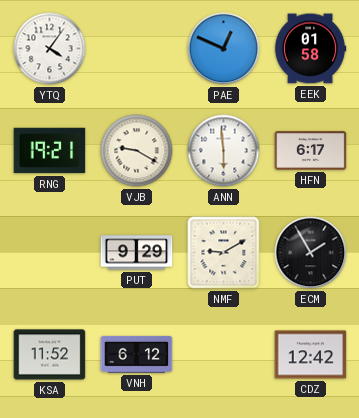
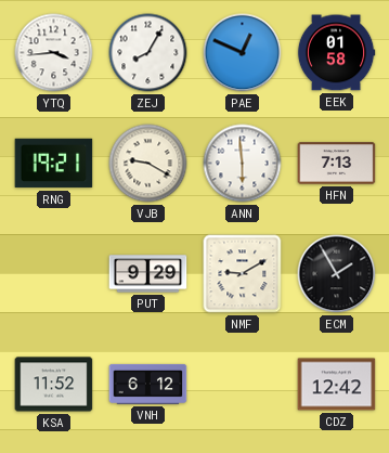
YTQ: 4:06 -> 3:44
ZEJ: none -> 8:05
HFN: 6:17 -> 7:13
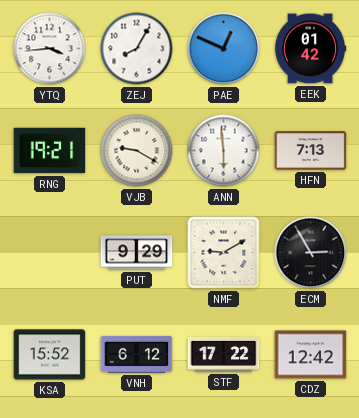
EEK: 01:58 -> 01:42
ECM: 1:55 -> 2:55
KSA: 11:52 -> 15:52
STF: none -> 17:22
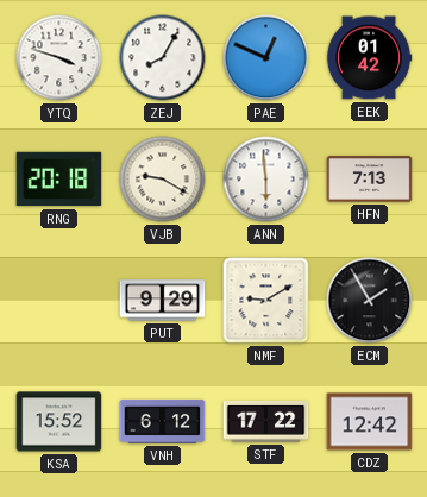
YTQ: 3:44 -> 3:48
RNG: 19:21 -> 20:18
ECM: 2:55 -> 1:55
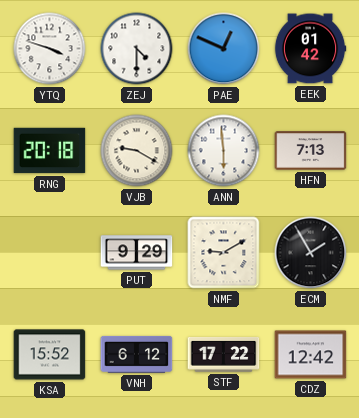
ZEJ: 8:05 -> 4:30
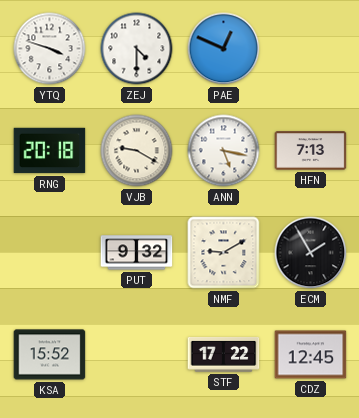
EEK: 01:42 -> none
ANN: 5:59 -> 5:17
PUT: 9:29 -> 9:32
VNH: 6:12 -> none
CDZ: 12:42 -> 12:45
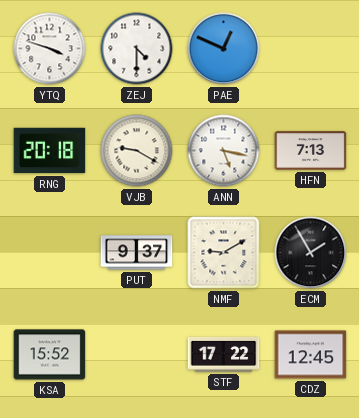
PUT: 9:32 -> 9:37
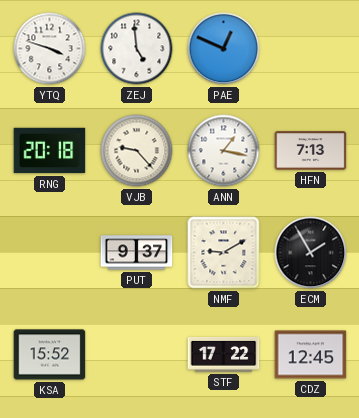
ZEJ: 4:30 -> 4:59
VJB: 9:20 -> 9:23
ANN: 5:17 -> 1:17
